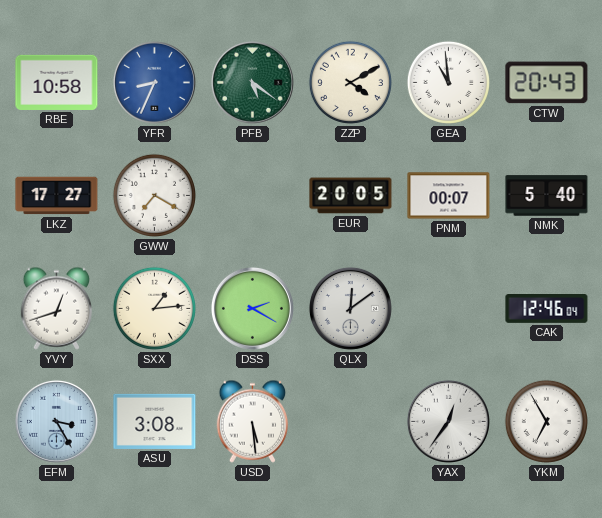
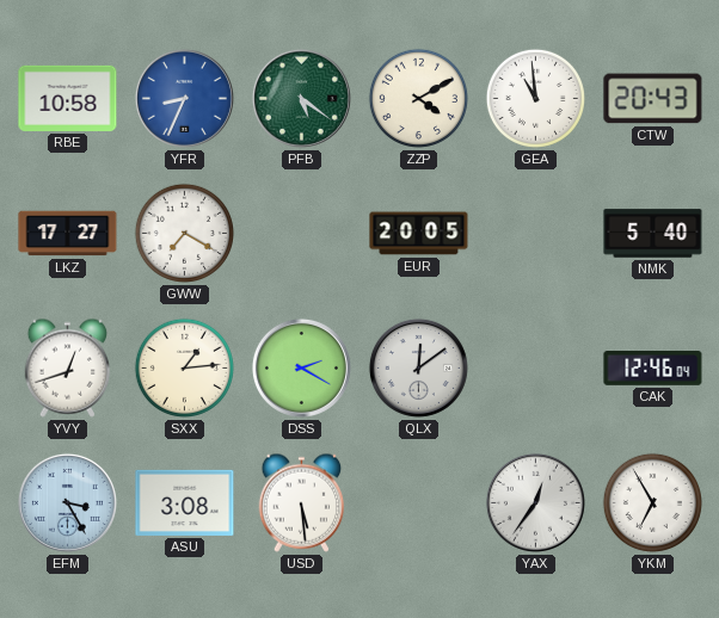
PNM: 00:07 -> none
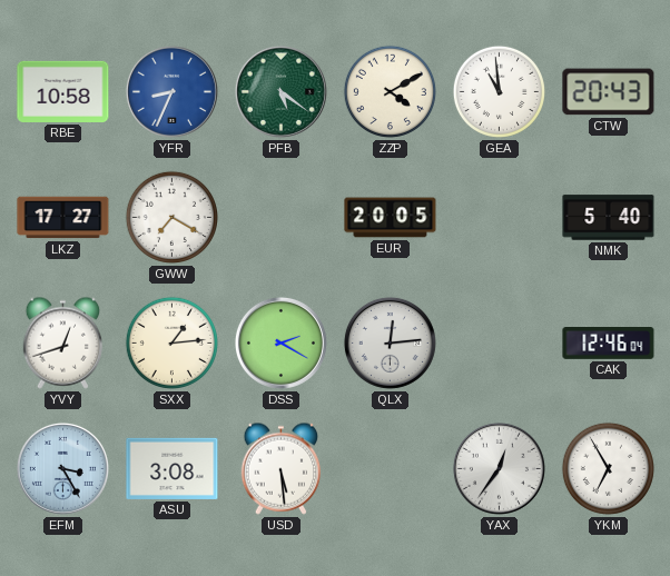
QLX: 12:09 -> 12:14
